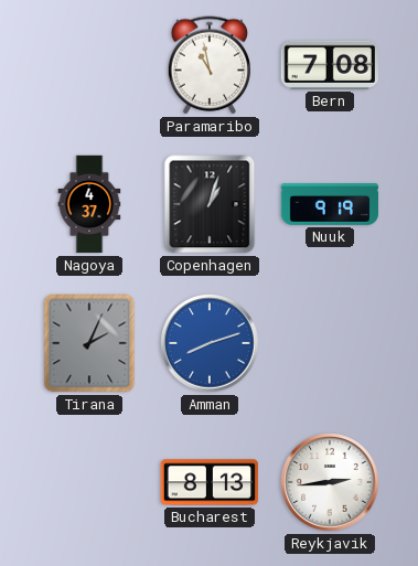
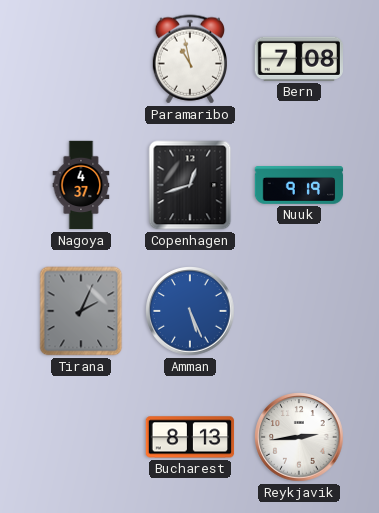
Copenhagen: 1:03 -> 12:42
Amman: 8:12 -> 5:26
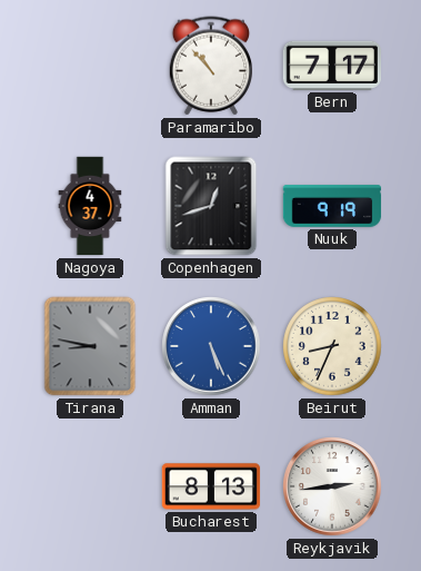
Paramaribo: 10:58 -> 10:53
Bern: 7:08 -> 7:17
Tirana: 2:04 -> 8:47
Beirut: none -> 8:34
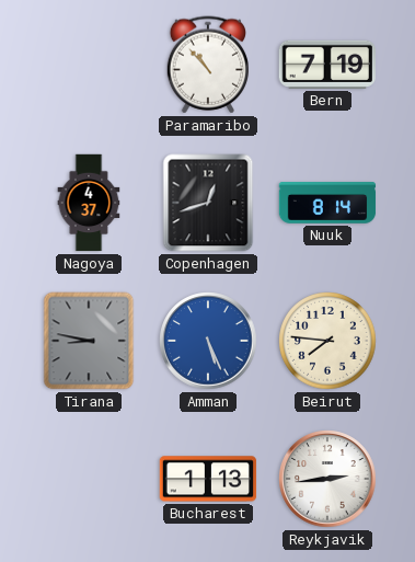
Bern: 7:17 -> 7:19
Nuuk: 9:19 -> 8:14
Beirut: 8:34 -> 7:46
Bucharest: 8:13 -> 1:13
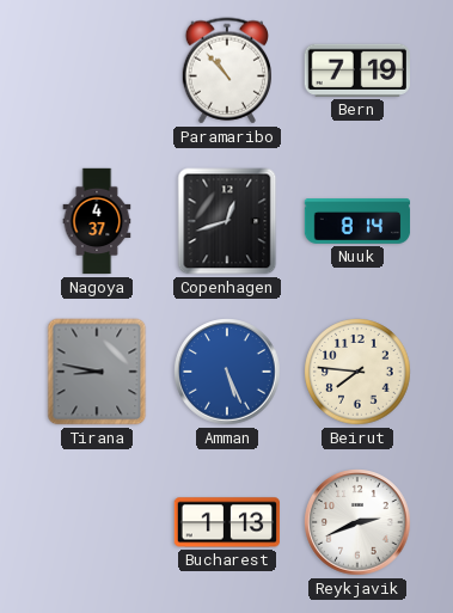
Reykjavik: 2:44 -> 2:41
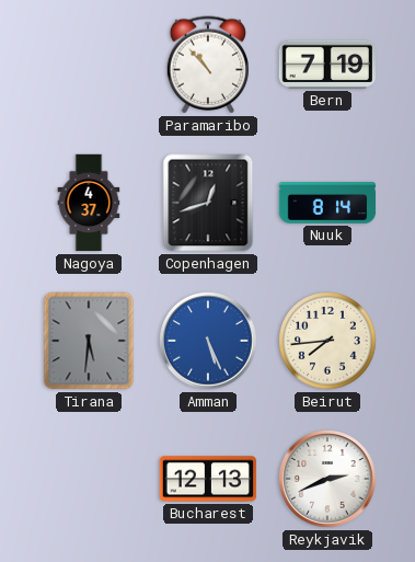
Tirana: 8:47 -> 5:31
Beirut: 7:46 -> 7:44
Bucharest: 1:13 -> 12:13
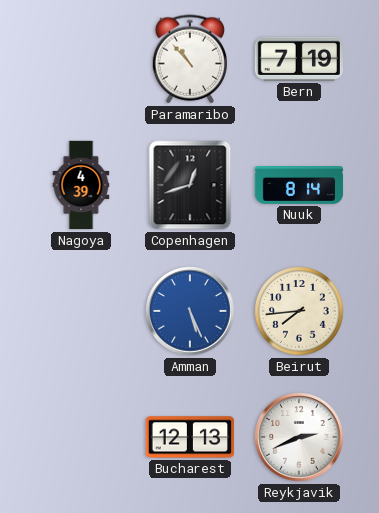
Nagoya: 4:37 -> 4:39
Tirana: 5:31 -> none
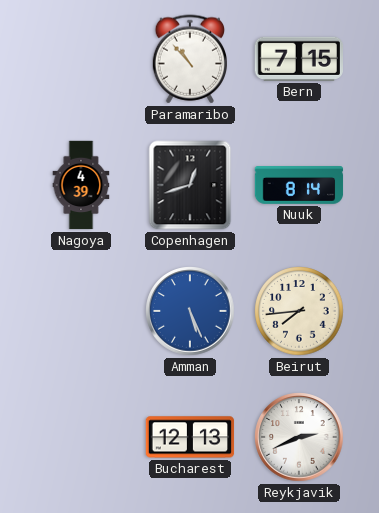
Bern: 7:19 -> 7:15
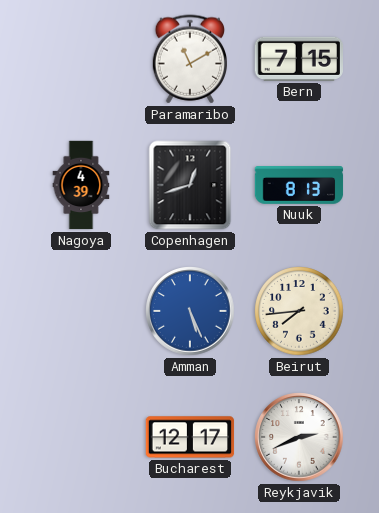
Paramaribo: 10:53 -> 11:10
Nuuk: 8:14 -> 8:13
Bucharest: 12:13 -> 12:17
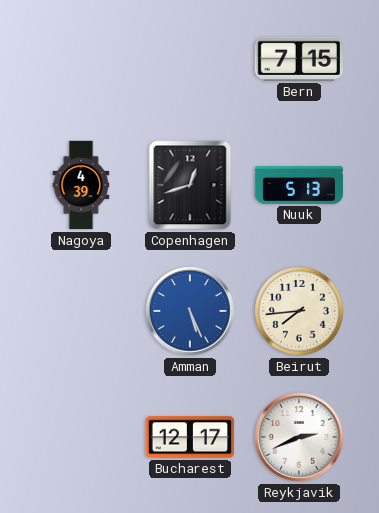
Paramaribo: 11:10 -> none
Nuuk: 8:13 -> 5:13
